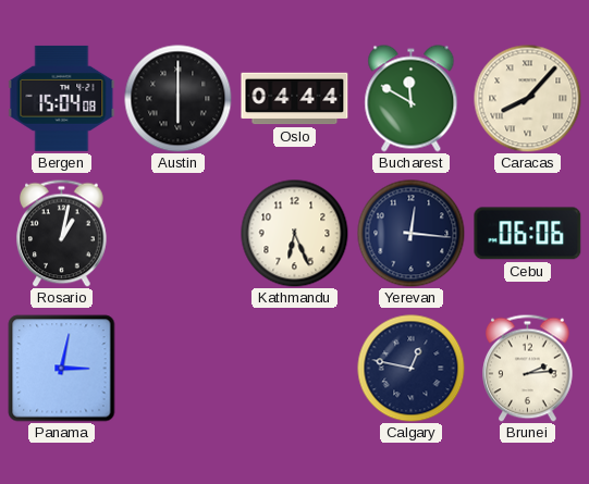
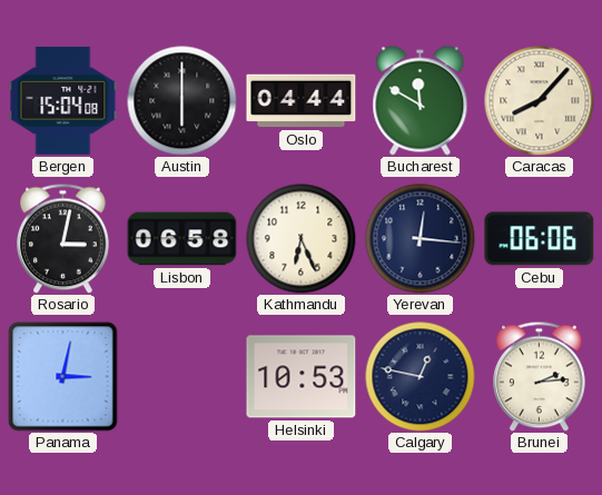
Rosario: 1:02 -> 3:02
Lisbon: none -> 06:58
Helsinki: none -> 10:53
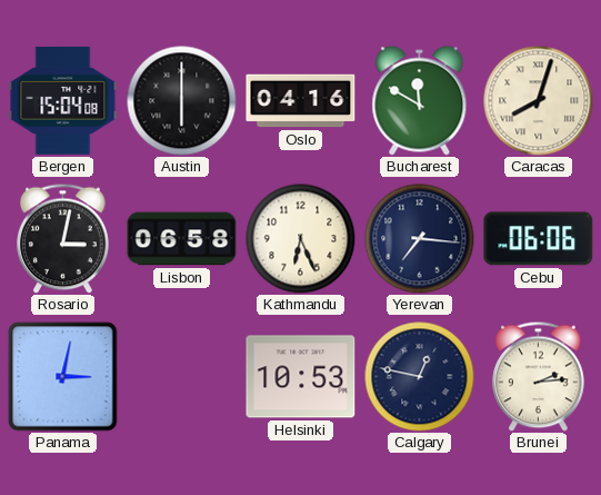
Oslo: 04:44 -> 04:16
Caracas: 8:07 -> 8:03
Yerevan: 12:16 -> 7:16
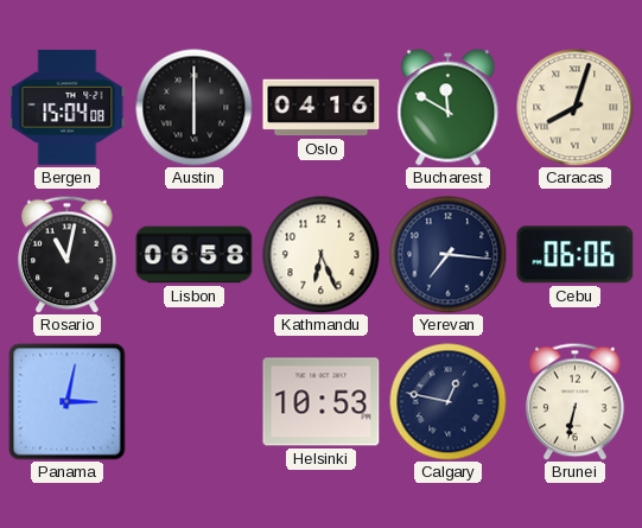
Rosario: 3:02 -> 11:02
Brunei: 2:14 -> 6:32
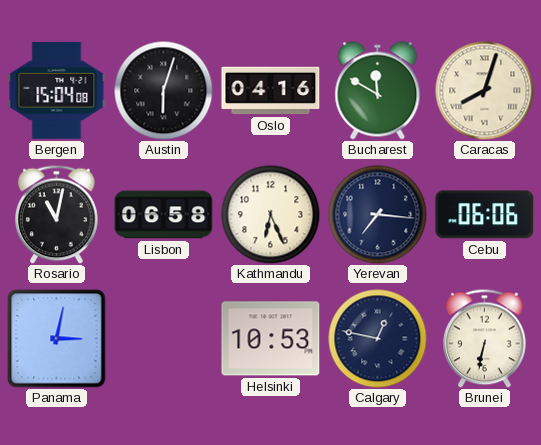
Austin: 6:00 -> 6:03
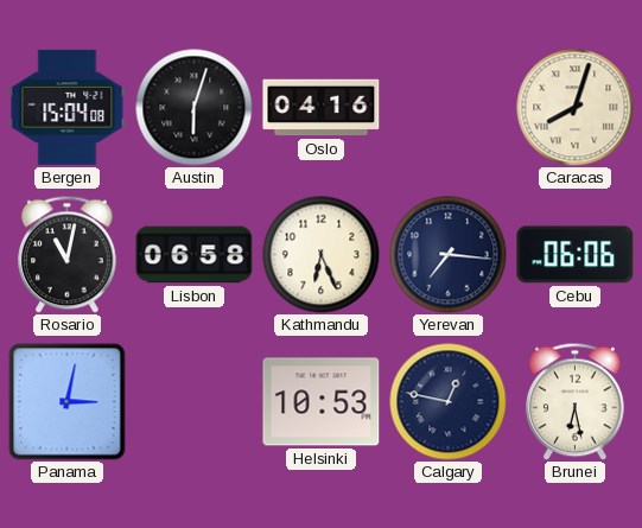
Bucharest: 11:50 -> none
Brunei: 6:32 -> 6:28
